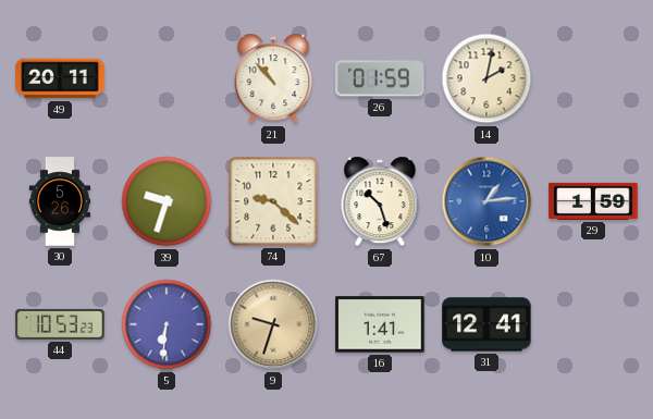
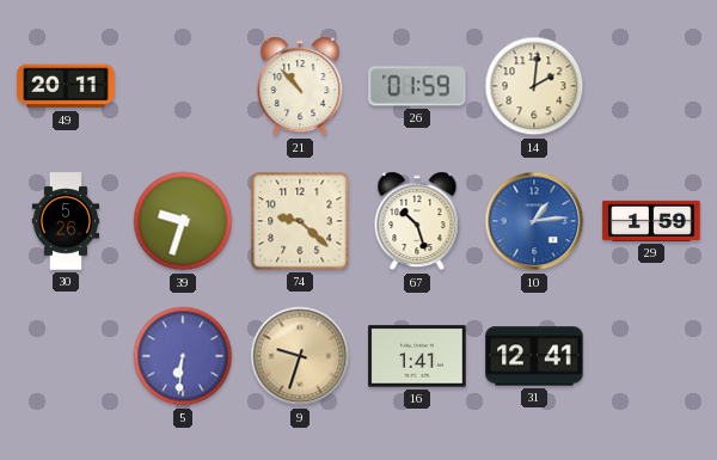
14: 2:02 -> 2:01
44: 10:53 -> none
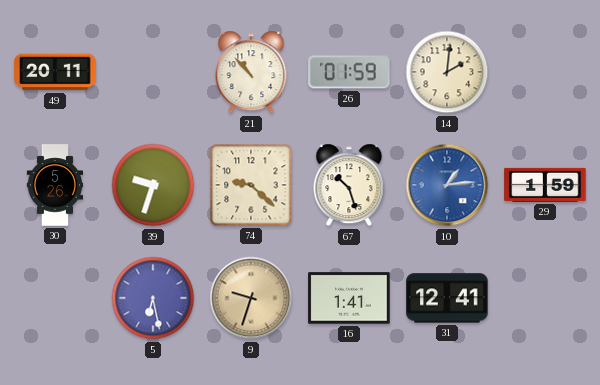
5: 6:31 -> 6:28
